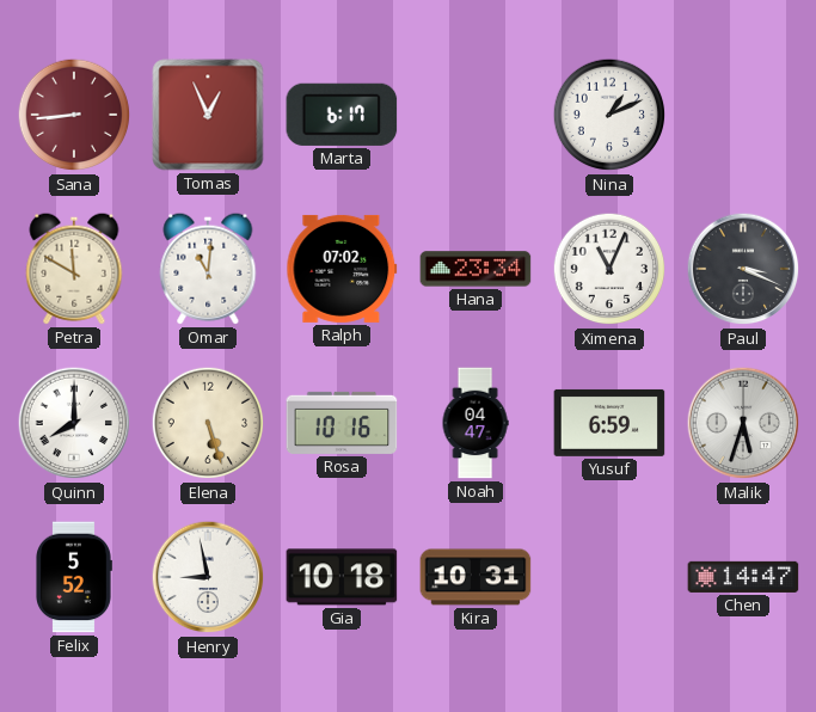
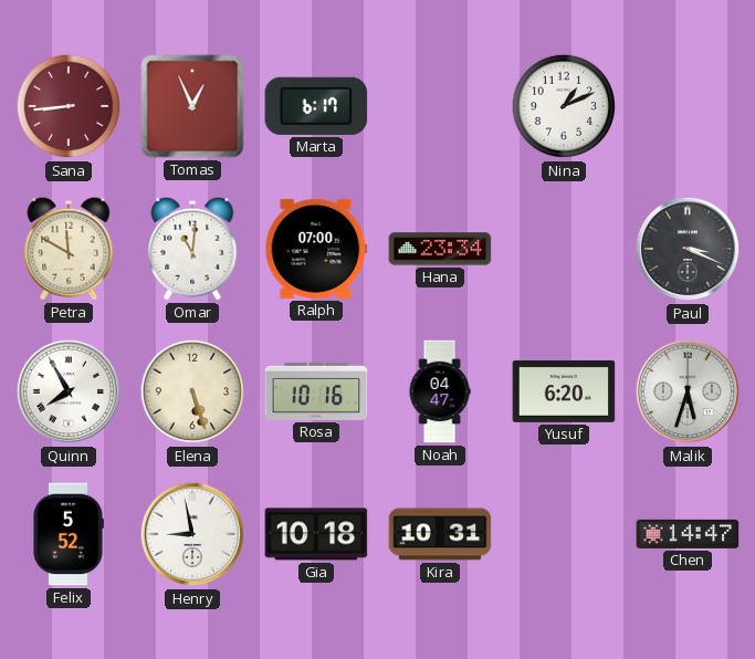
Ralph: 07:02 -> 07:00
Ximena: 11:04 -> none
Quinn: 8:00 -> 7:55
Yusuf: 6:59 -> 6:20
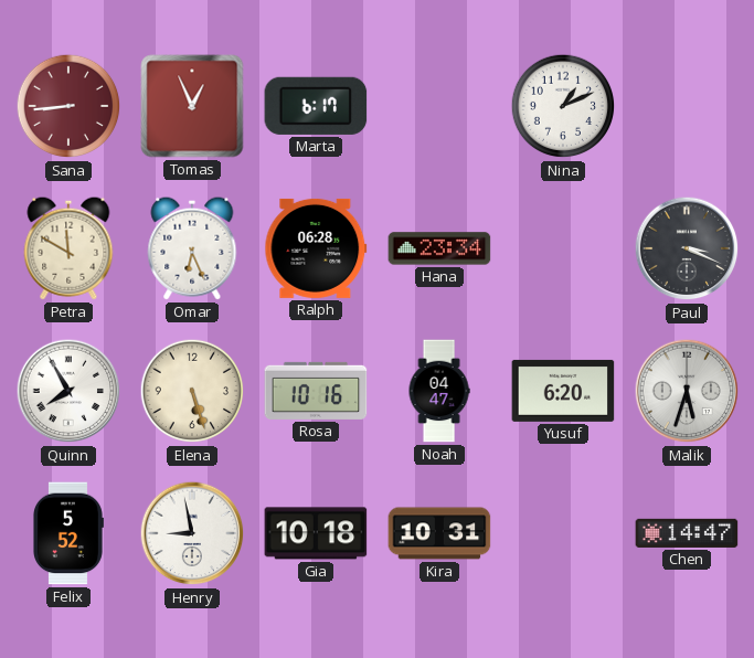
Omar: 11:01 -> 6:26
Ralph: 07:00 -> 06:28
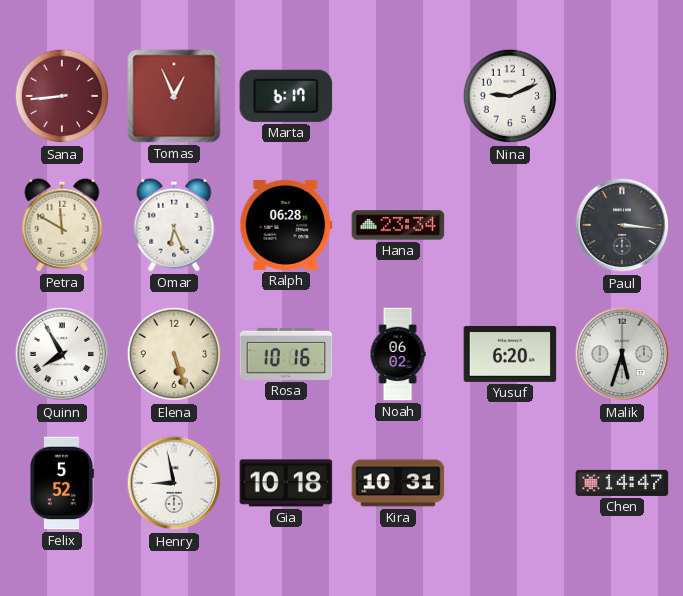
Nina: 1:11 -> 9:11
Paul: 3:19 -> 3:16
Noah: 04:47 -> 06:02
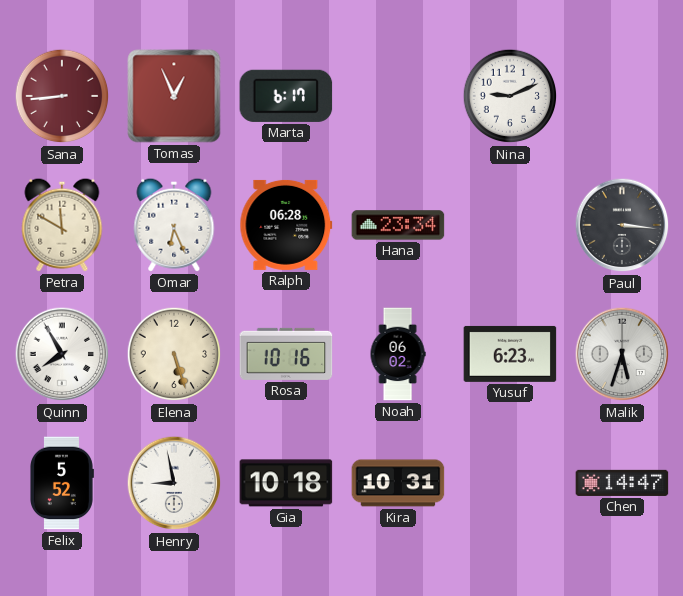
Yusuf: 6:20 -> 6:23
